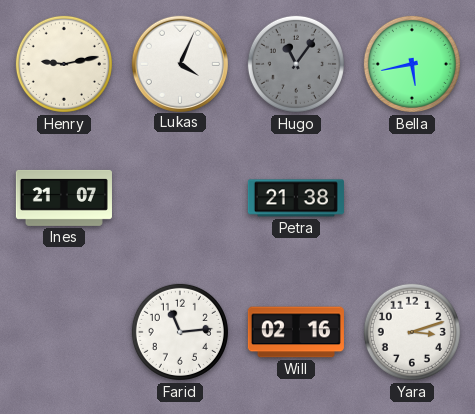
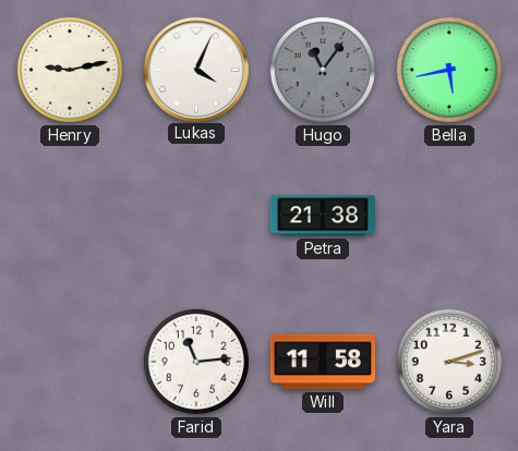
Ines: 21:07 -> none
Will: 02:16 -> 11:58
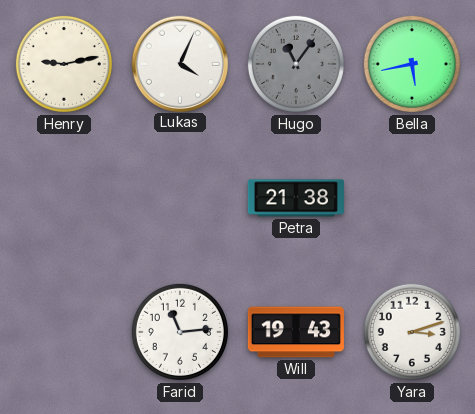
Will: 11:58 -> 19:43
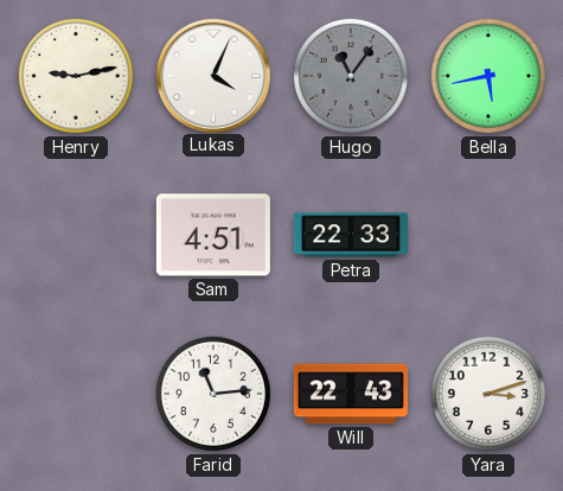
Sam: none -> 4:51
Petra: 21:38 -> 22:33
Will: 19:43 -> 22:43
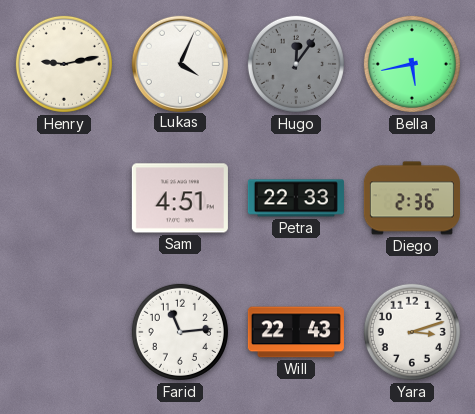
Hugo: 11:06 -> 12:06
Diego: none -> 2:36
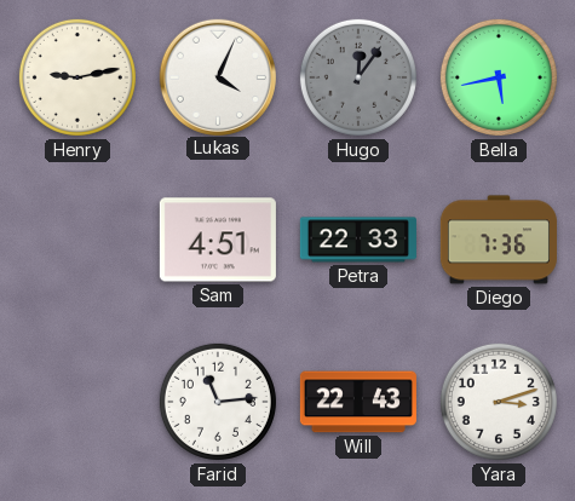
Diego: 2:36 -> 7:36
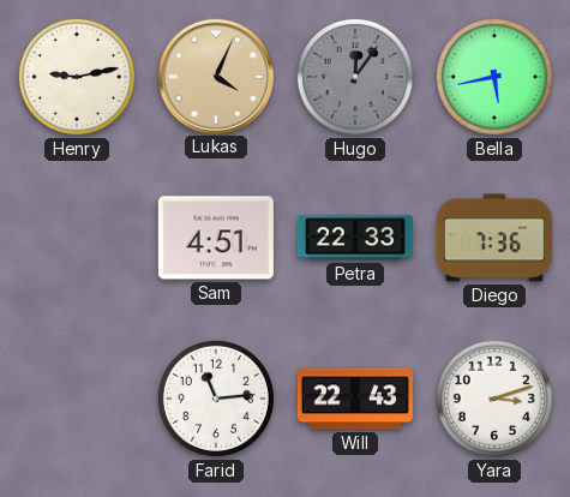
Lukas dial: white -> champagne
